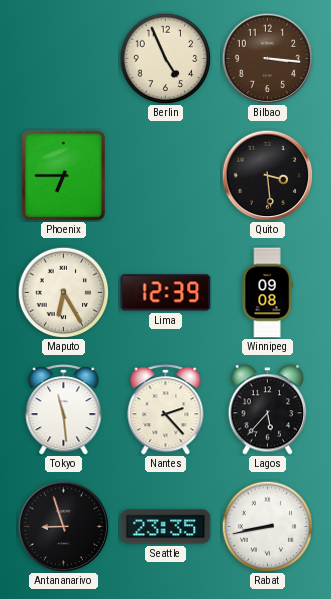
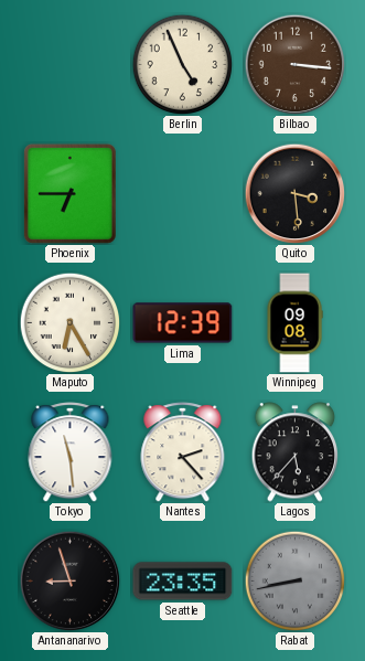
Rabat dial: white -> grey
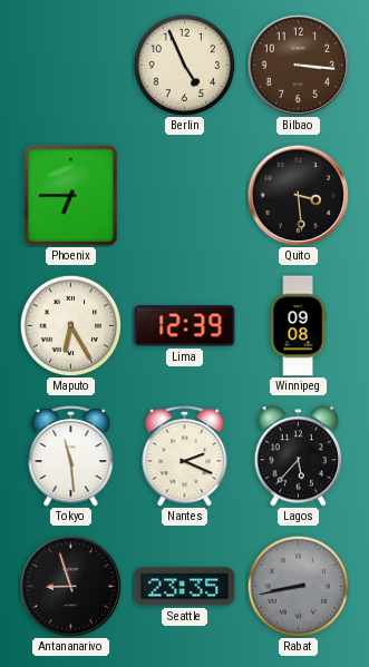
Nantes: 2:23 -> 2:19
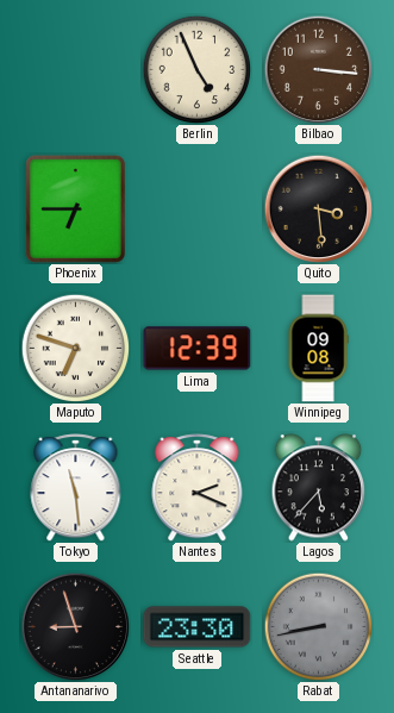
Maputo: 6:25 -> 6:48
Seattle: 23:35 -> 23:30
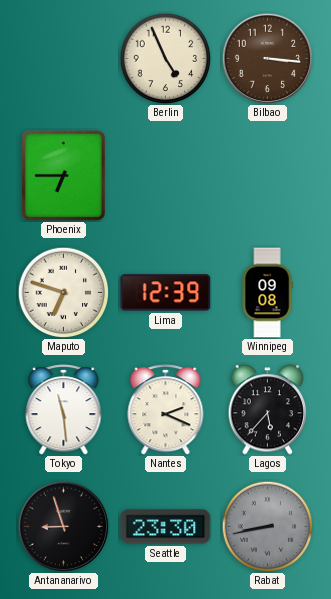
Quito: 3:29 -> none
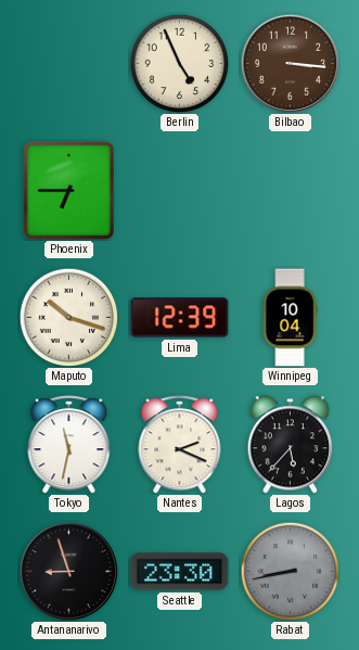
Maputo: 6:48 -> 10:18
Winnipeg: 09:08 -> 10:04
Tokyo: 11:29 -> 11:32
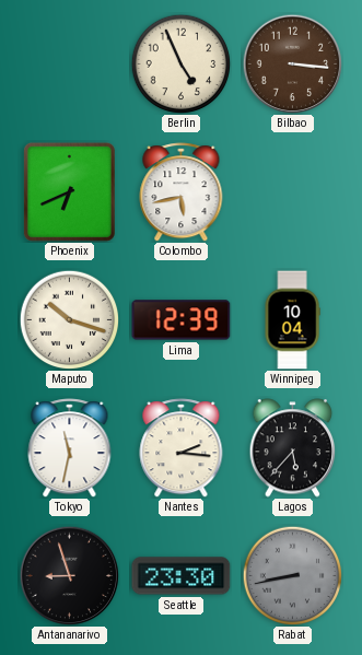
Phoenix: 6:45 -> 6:41
Colombo: none -> 5:43
Nantes: 2:19 -> 2:16
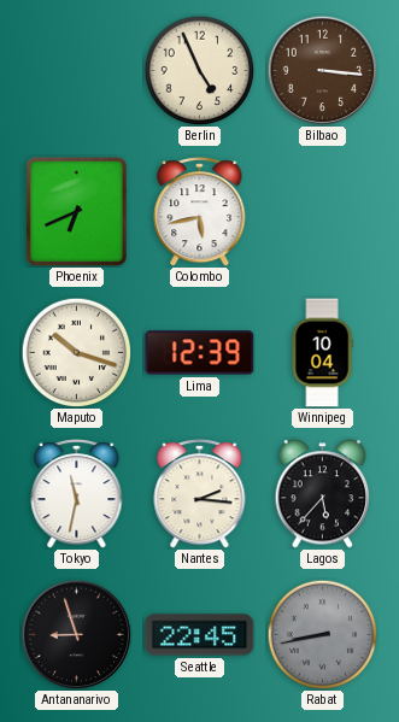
Seattle: 23:30 -> 22:45
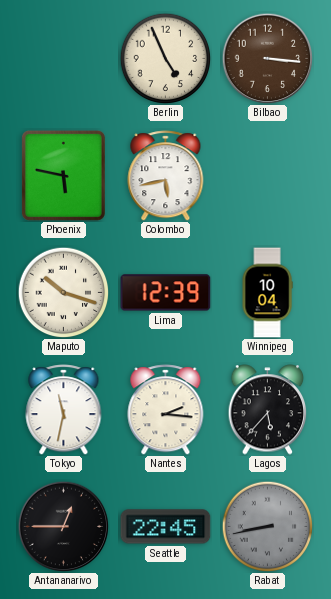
Phoenix: 6:41 -> 5:47
Antananarivo: 8:57 -> 12:45
